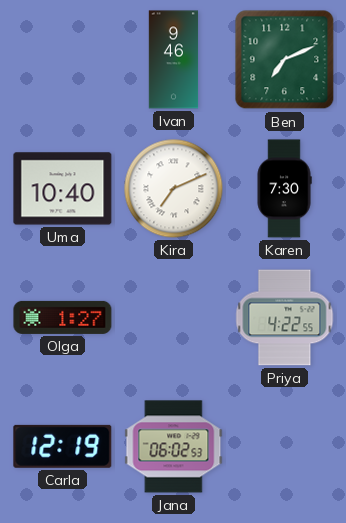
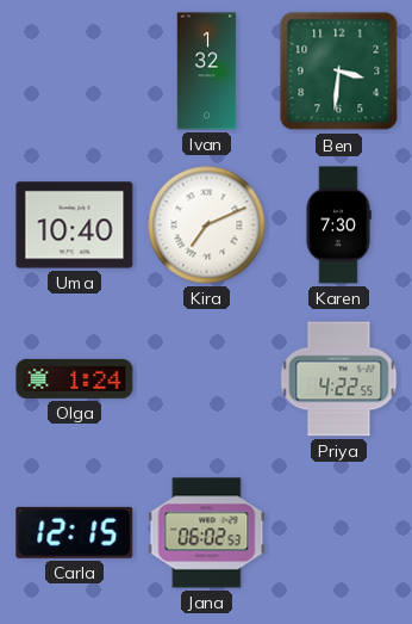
Ivan: 9:46 -> 1:32
Ben: 7:11 -> 3:31
Olga: 1:27 -> 1:24
Carla: 12:19 -> 12:15
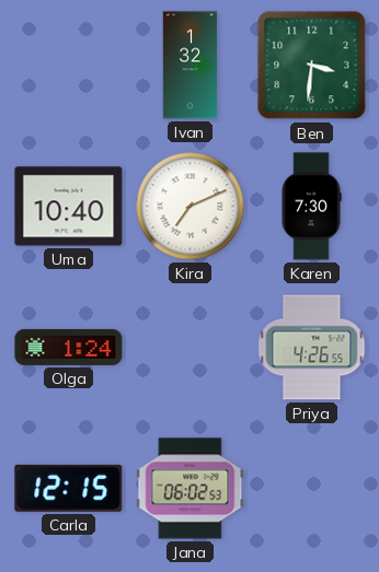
Priya: 4:22 -> 4:26
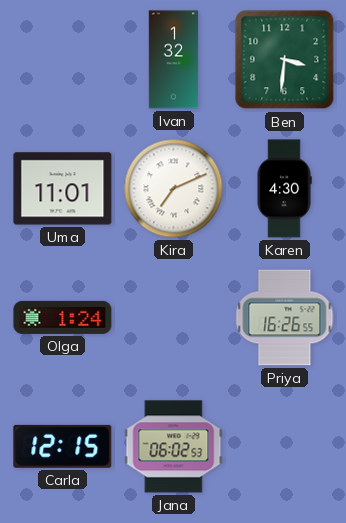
Uma: 10:40 -> 11:01
Karen: 7:30 -> 4:30
Priya: 4:26 -> 16:26
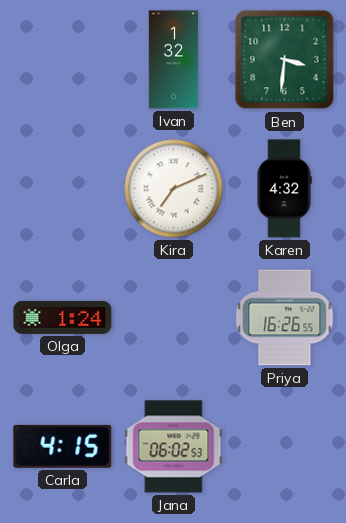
Uma: 11:01 -> none
Karen: 4:30 -> 4:32
Carla: 12:15 -> 4:15
